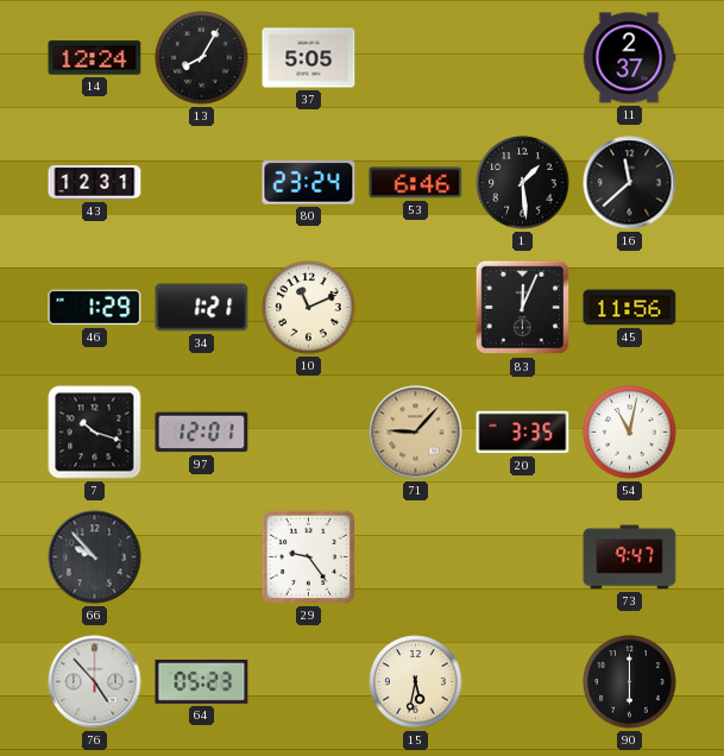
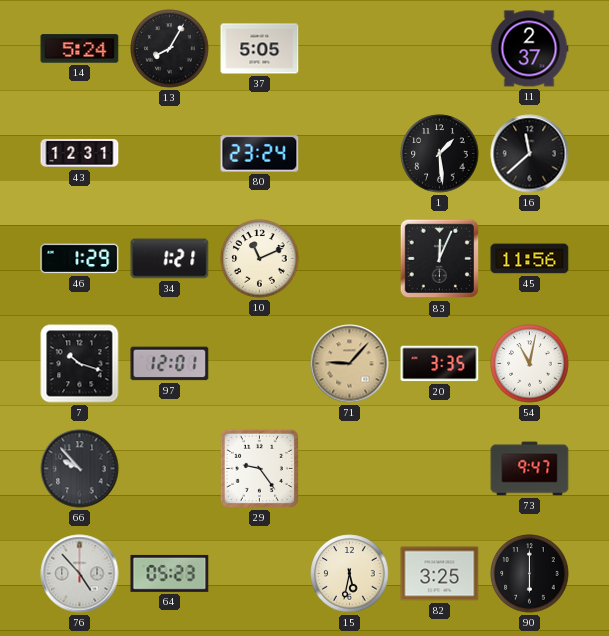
14: 12:24 -> 5:24
53: 6:46 -> none
82: none -> 3:25
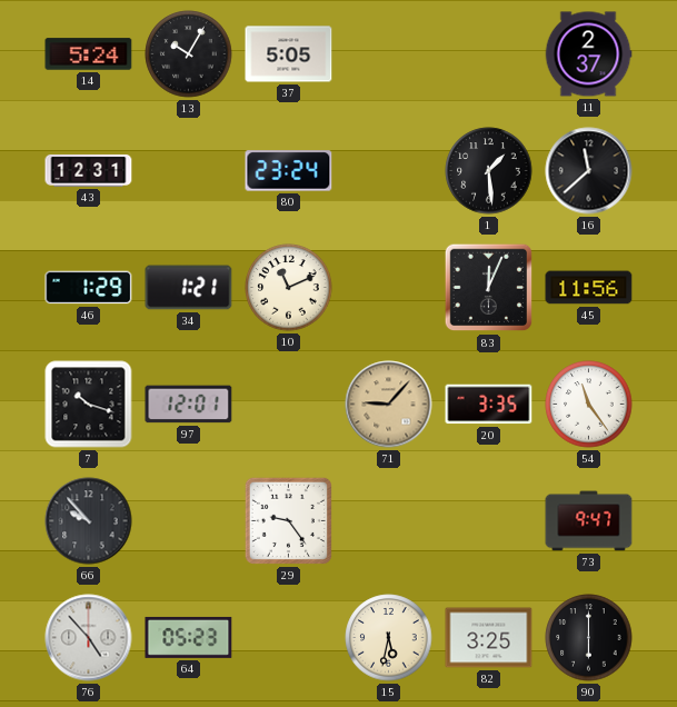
13: 8:05 -> 10:05
54: 11:02 -> 11:24
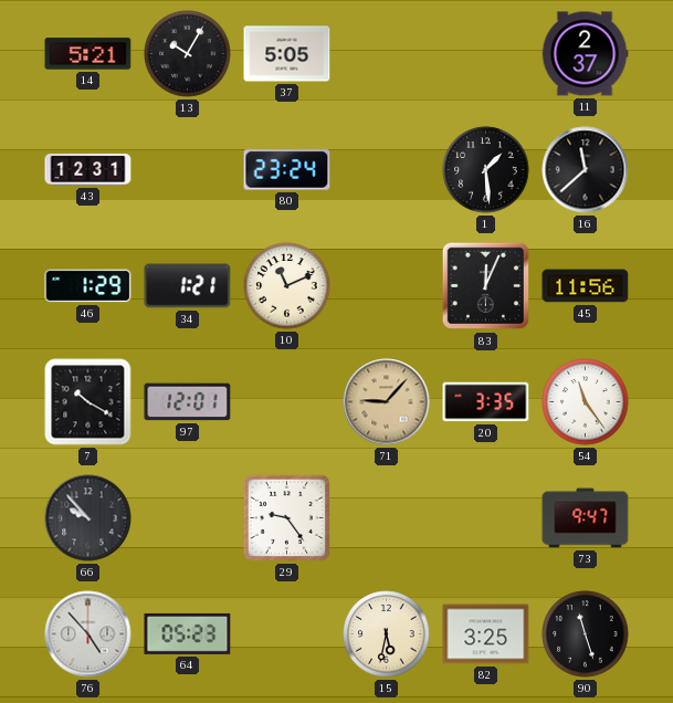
14: 5:24 -> 5:21
7: 10:18 -> 10:20
90: 6:00 -> 11:27
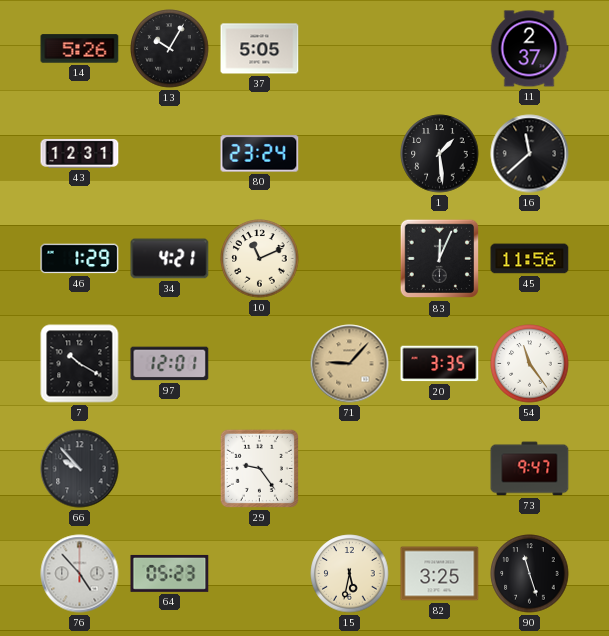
14: 5:21 -> 5:26
34: 1:21 -> 4:21
